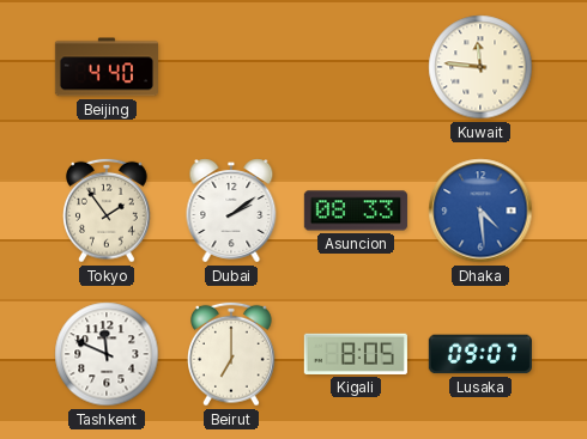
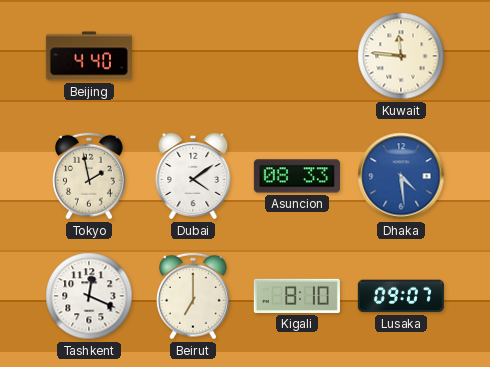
Tokyo: 1:54 -> 1:58
Dubai: 2:09 -> 4:09
Tashkent: 11:49 -> 12:19
Kigali: 8:05 -> 8:10
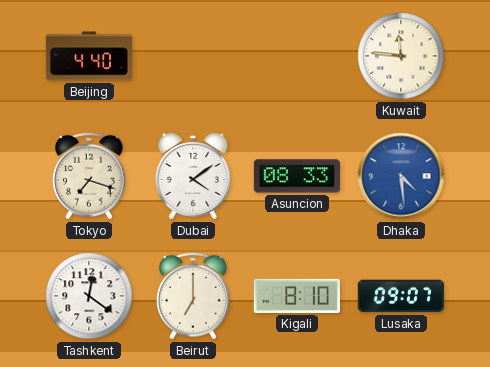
Tokyo: 1:58 -> 7:18
Tashkent: 12:19 -> 12:21
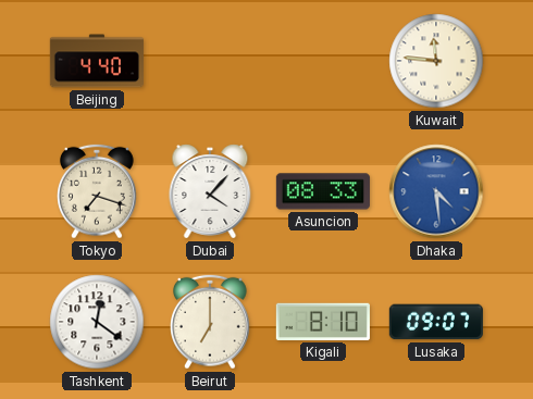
Dubai: 4:09 -> 4:07
